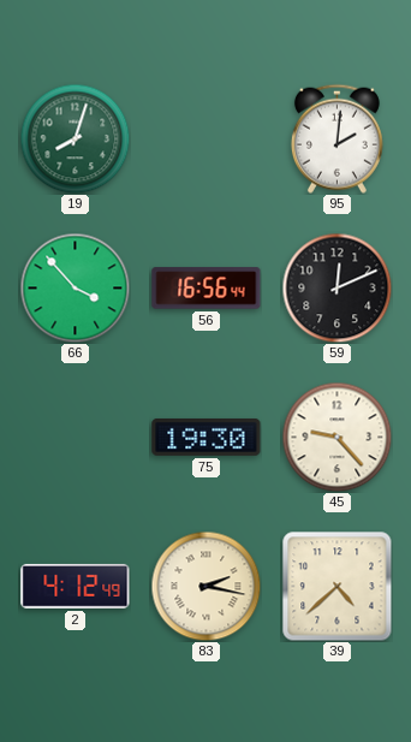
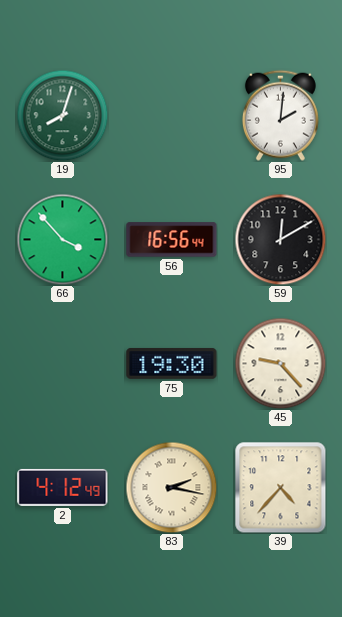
59: 12:11 -> 12:10
39: 4:38 -> 4:37
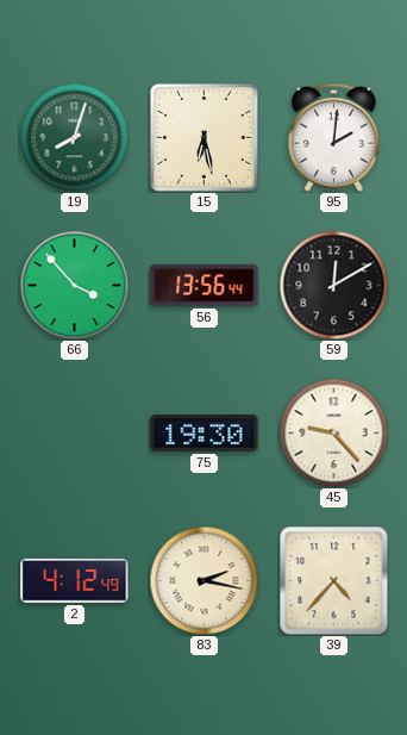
15: none -> 6:28
56: 16:56 -> 13:56
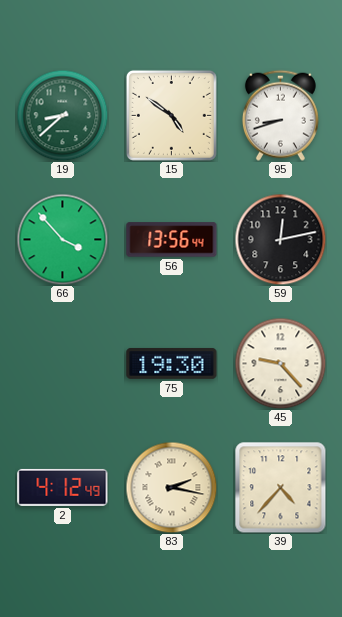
19: 8:03 -> 8:38
15: 6:28 -> 4:51
95: 2:01 -> 8:42
59: 12:10 -> 12:13
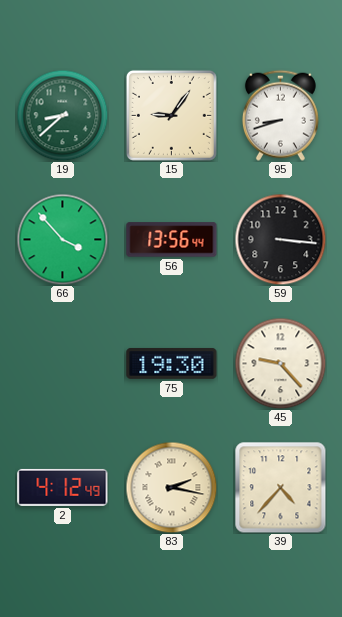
15: 4:51 -> 9:06
59: 12:13 -> 3:16
